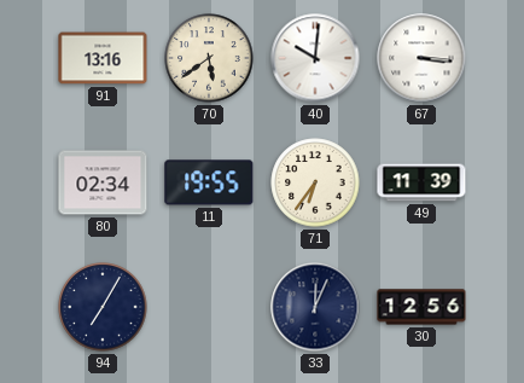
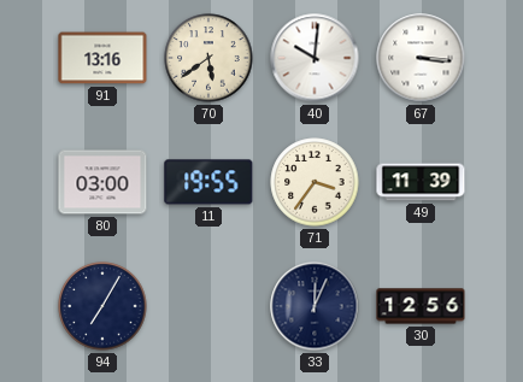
80: 02:34 -> 03:00
71: 6:36 -> 3:36
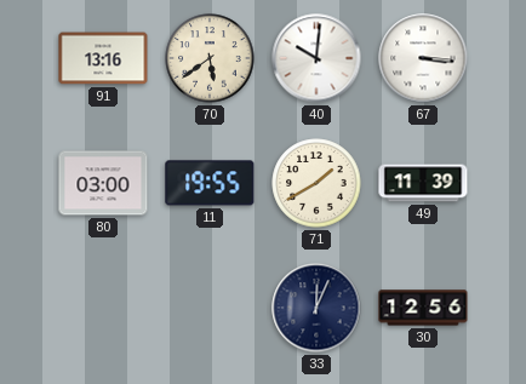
71: 3:36 -> 1:40
94: 7:05 -> none
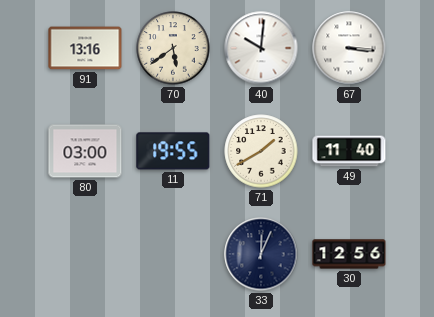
49: 11:39 -> 11:40
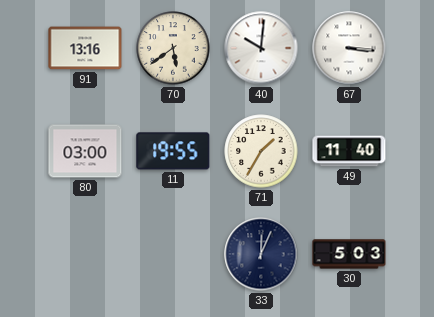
71: 1:40 -> 1:35
30: 12:56 -> 5:03
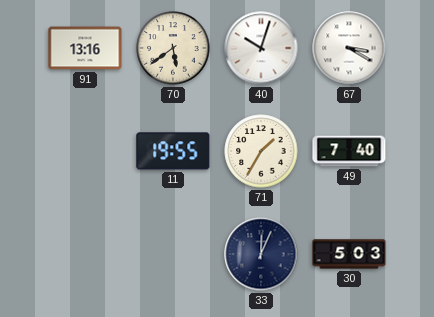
40: 10:01 -> 10:03
67: 3:16 -> 3:20
80: 03:00 -> none
49: 11:40 -> 7:40
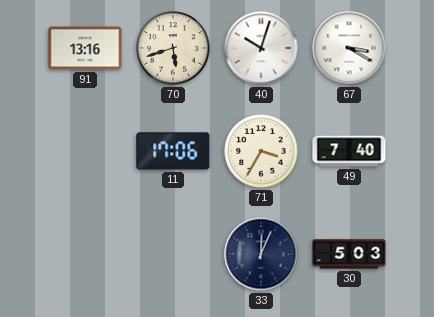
70: 5:39 -> 5:42
11: 19:55 -> 17:06
71: 1:35 -> 3:35
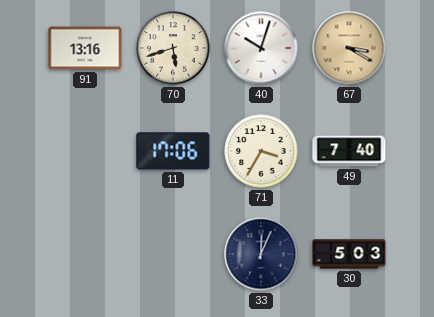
67 dial: white -> champagne
